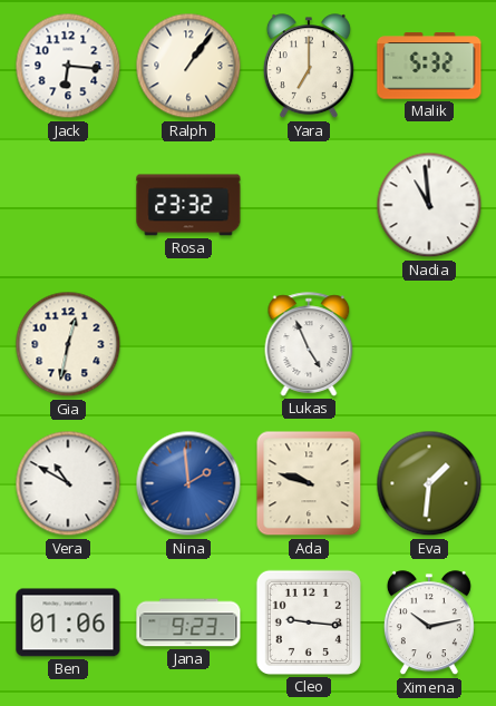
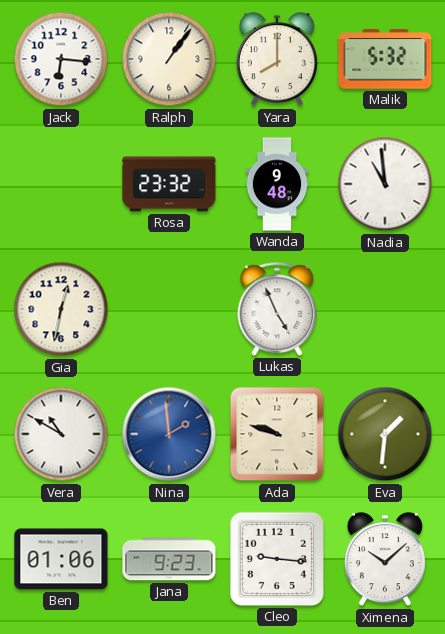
Yara: 7:00 -> 8:00
Wanda: none -> 9:48
Ximena: 10:13 -> 10:08
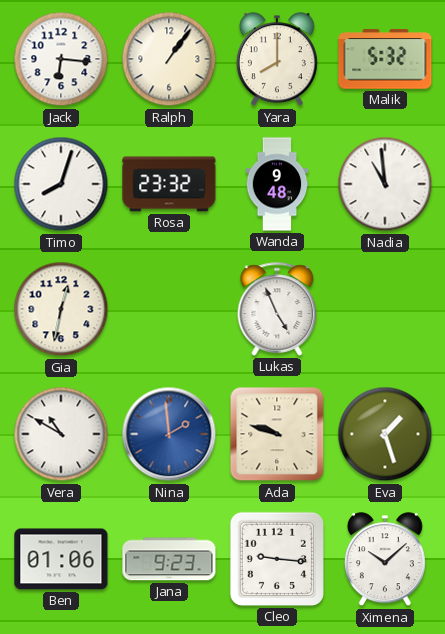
Timo: none -> 8:03
Eva: 1:31 -> 1:27
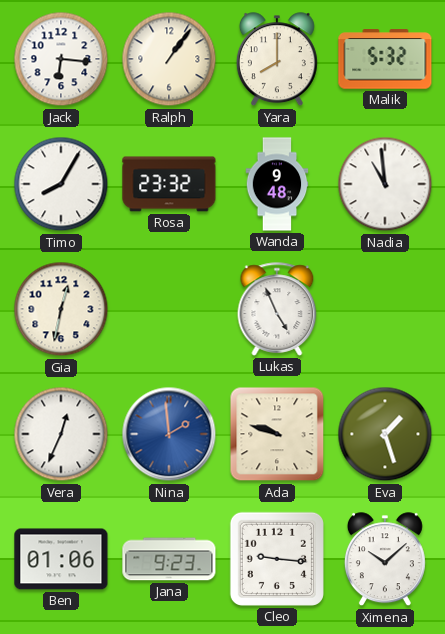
Timo: 8:03 -> 8:05
Vera: 10:50 -> 12:34
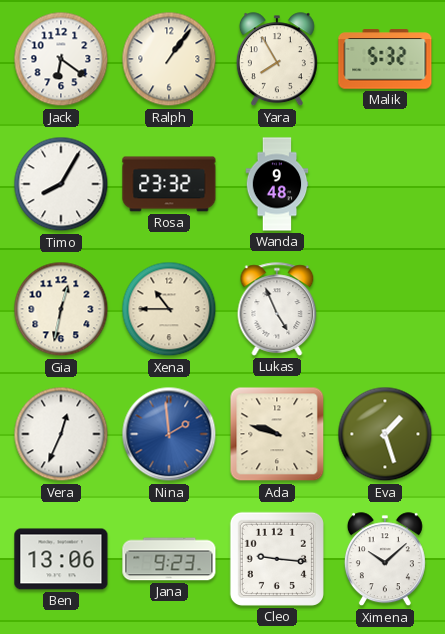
Jack: 6:16 -> 6:21
Yara: 8:00 -> 7:55
Nadia: 10:59 -> none
Xena: none -> 10:45
Ben: 01:06 -> 13:06
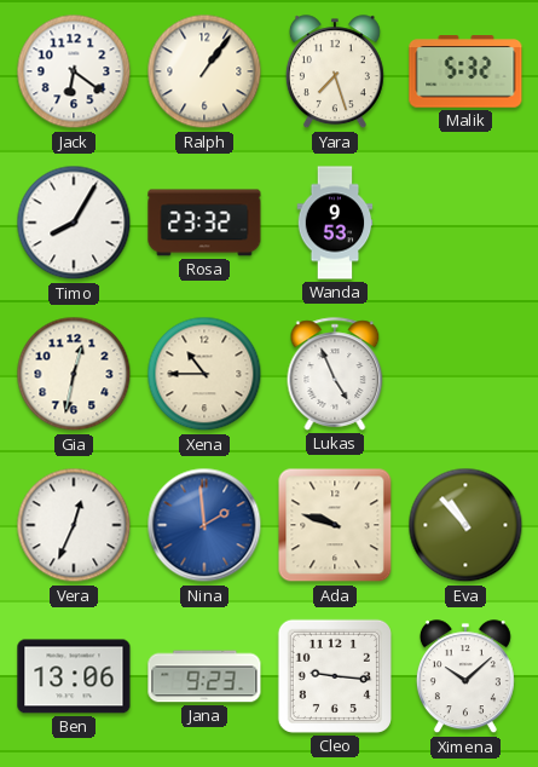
Yara: 7:55 -> 7:27
Wanda: 9:48 -> 9:53
Eva: 1:27 -> 10:53
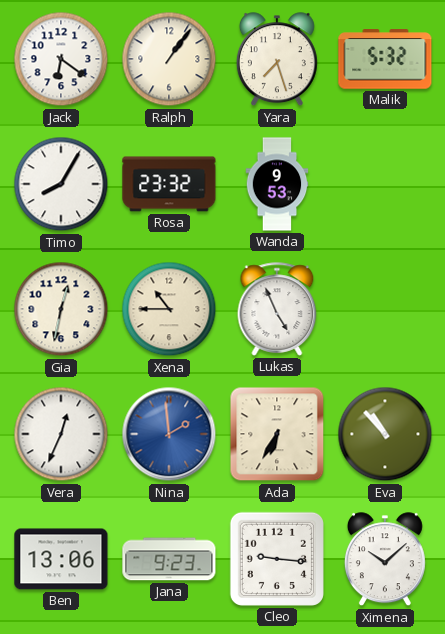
Ada: 9:48 -> 6:35
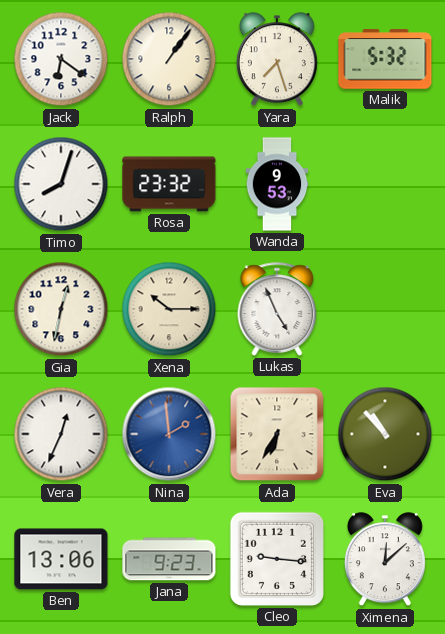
Timo: 8:05 -> 8:03
Xena: 10:45 -> 10:15
Ximena: 10:08 -> 12:08
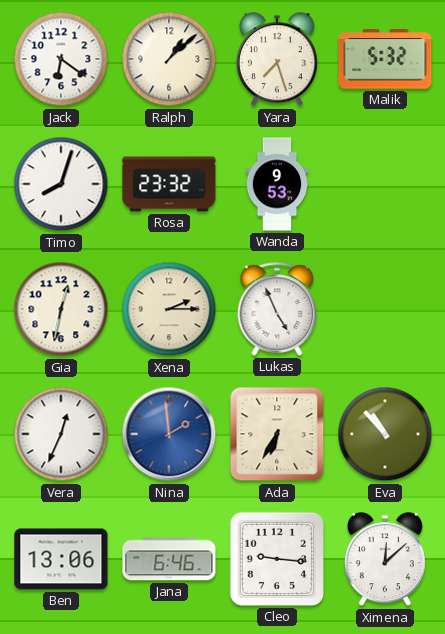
Ralph: 1:06 -> 1:08
Xena: 10:15 -> 2:15
Jana: 9:23 -> 6:46
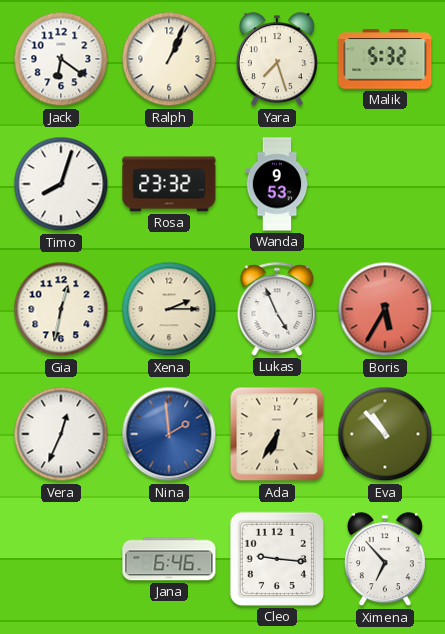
Ralph: 1:08 -> 1:04
Boris: none -> 5:35
Ben: 13:06 -> none
Ximena: 12:08 -> 6:53
